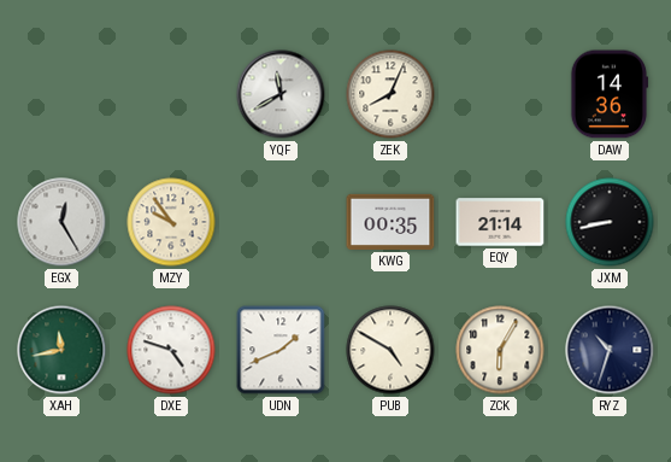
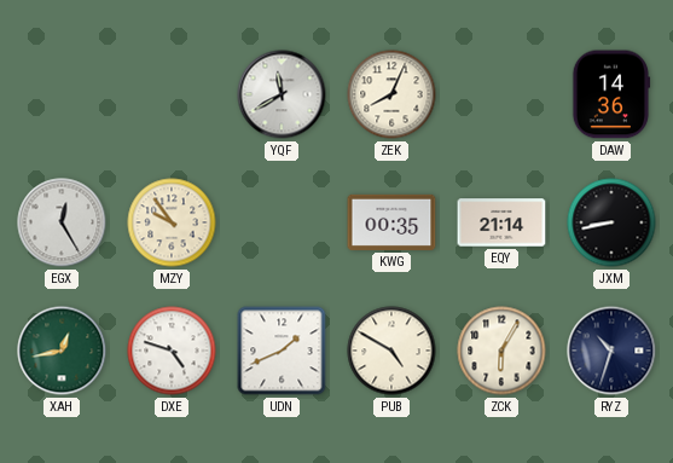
XAH: 11:43 -> 12:43
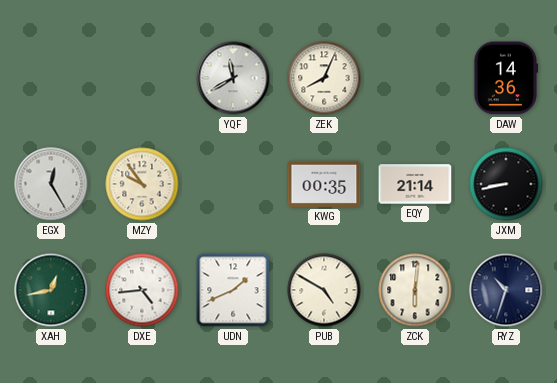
DXE: 4:48 -> 4:44
ZCK: 6:05 -> 6:01
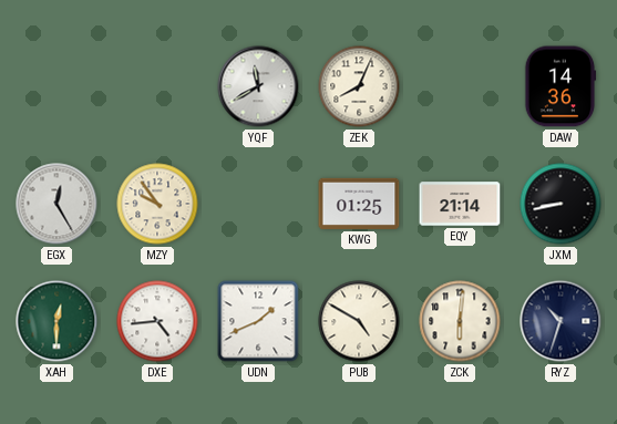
KWG: 00:35 -> 01:25
XAH: 12:43 -> 12:30
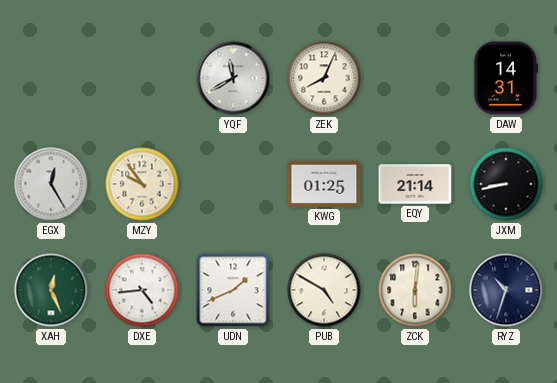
DAW: 14:36 -> 14:31
XAH: 12:30 -> 12:26
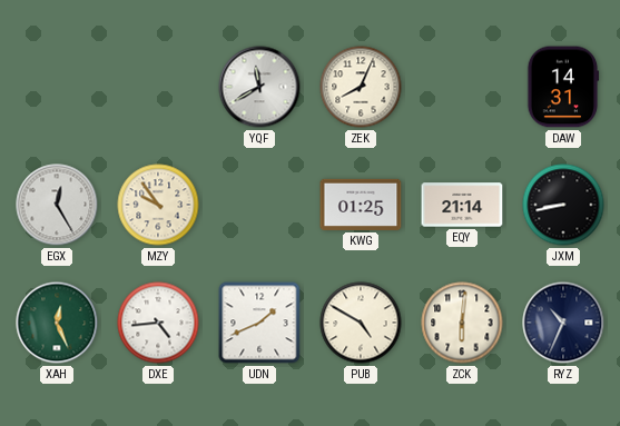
RYZ: 10:33 -> 10:34
